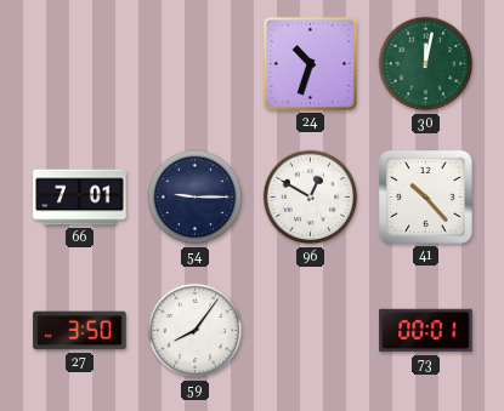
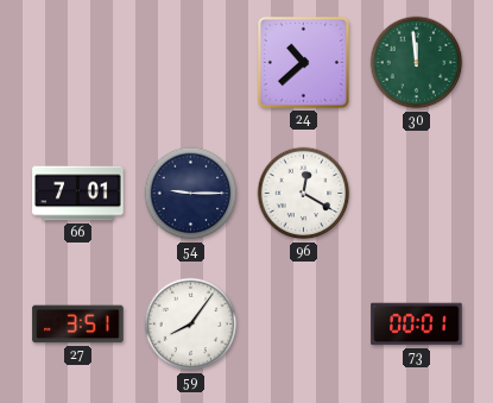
24: 10:33 -> 10:38
30: 12:02 -> 11:59
96: 12:50 -> 12:20
41: 10:23 -> none
27: 3:50 -> 3:51
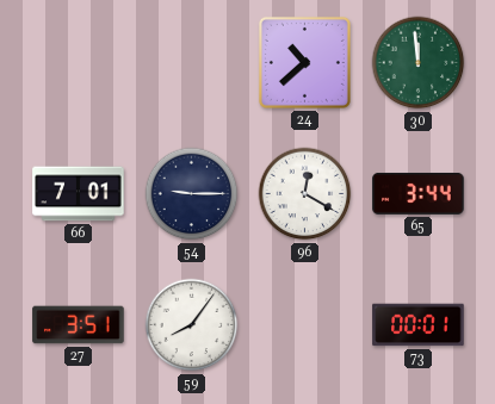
65: none -> 3:44
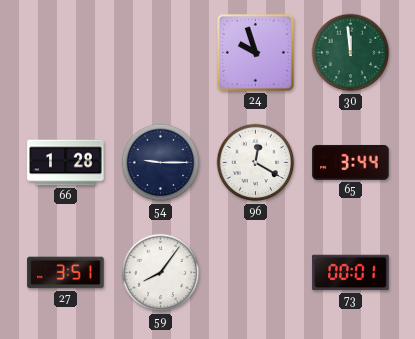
24: 10:38 -> 9:57
66: 7:01 -> 1:28
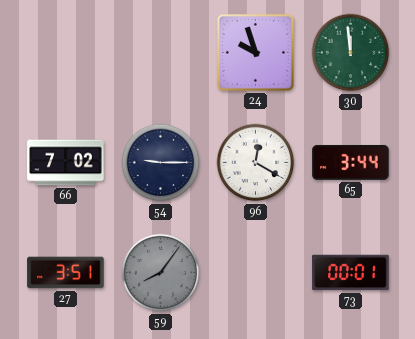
66: 1:28 -> 7:02
59 dial: white -> grey
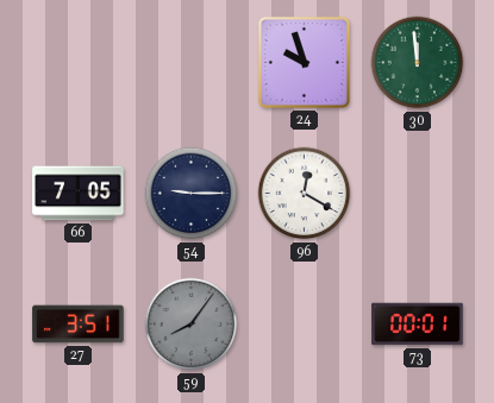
66: 7:02 -> 7:05
65: 3:44 -> none
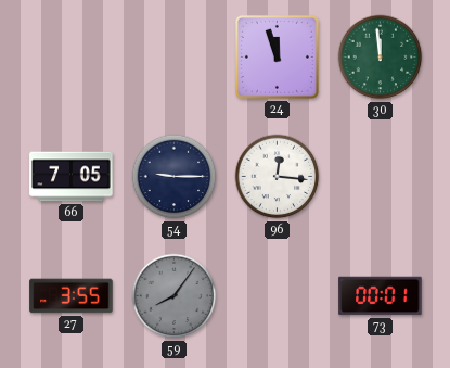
24: 9:57 -> 11:57
96: 12:20 -> 12:16
27: 3:51 -> 3:55
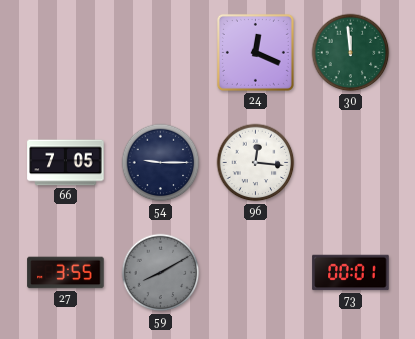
24: 11:57 -> 12:19
59: 8:06 -> 8:10
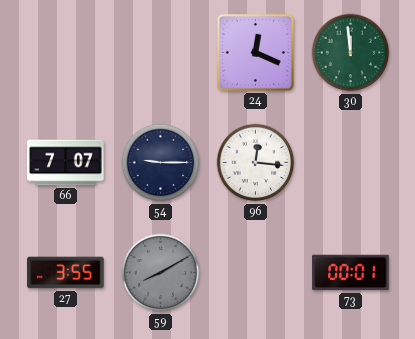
66: 7:05 -> 7:07
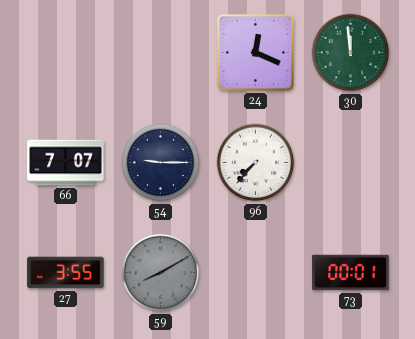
96: 12:16 -> 7:37
